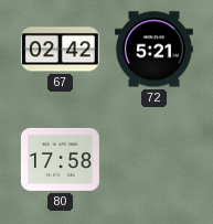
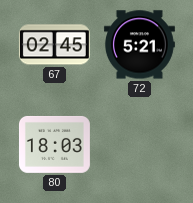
67: 02:42 -> 02:45
80: 17:58 -> 18:03
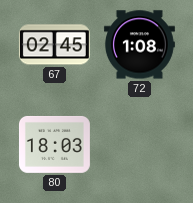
72: 5:21 -> 1:08
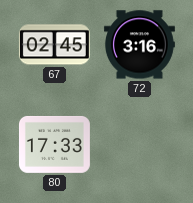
72: 1:08 -> 3:16
80: 18:03 -> 17:33
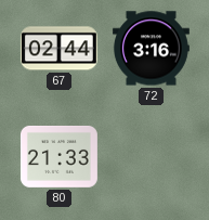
67: 02:45 -> 02:44
80: 17:33 -> 21:33
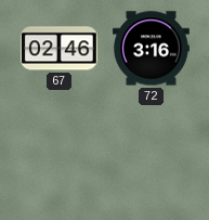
67: 02:44 -> 02:46
80: 21:33 -> none
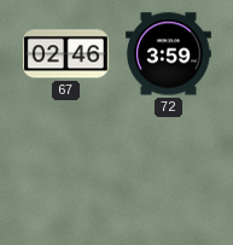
72: 3:16 -> 3:59
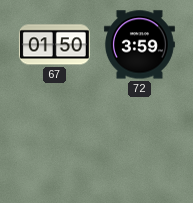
67: 02:46 -> 01:50
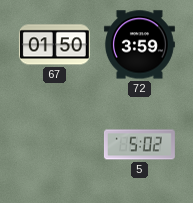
5: none -> 5:02
